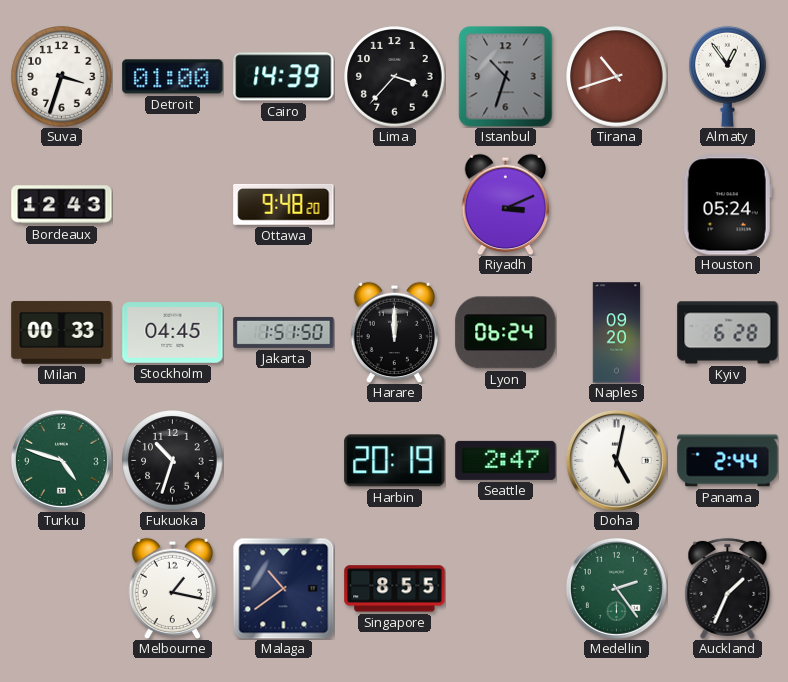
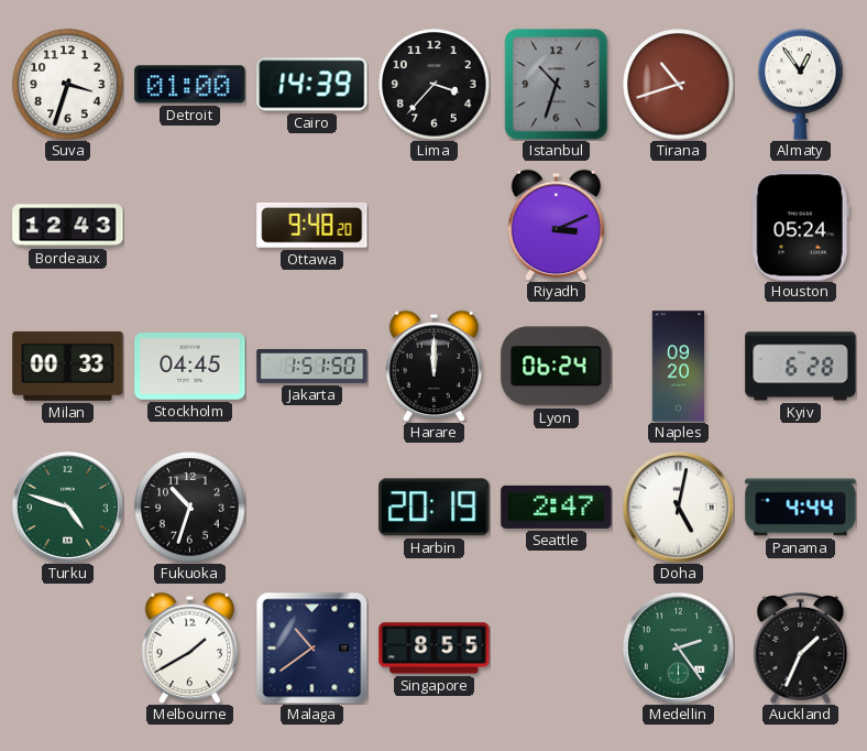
Panama: 2:44 -> 4:44
Melbourne: 1:17 -> 1:40
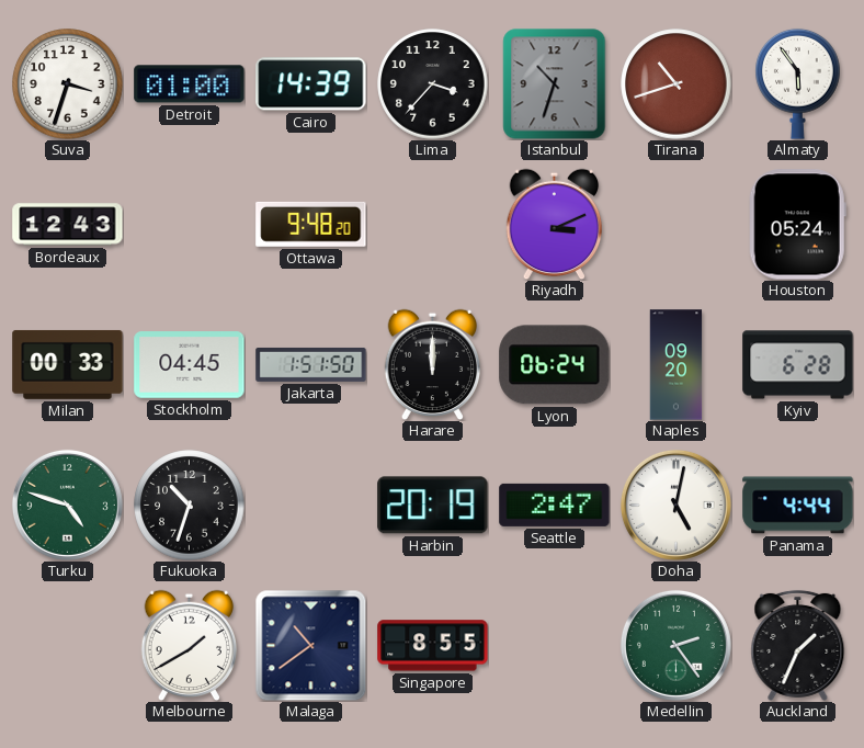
Almaty: 12:54 -> 5:54
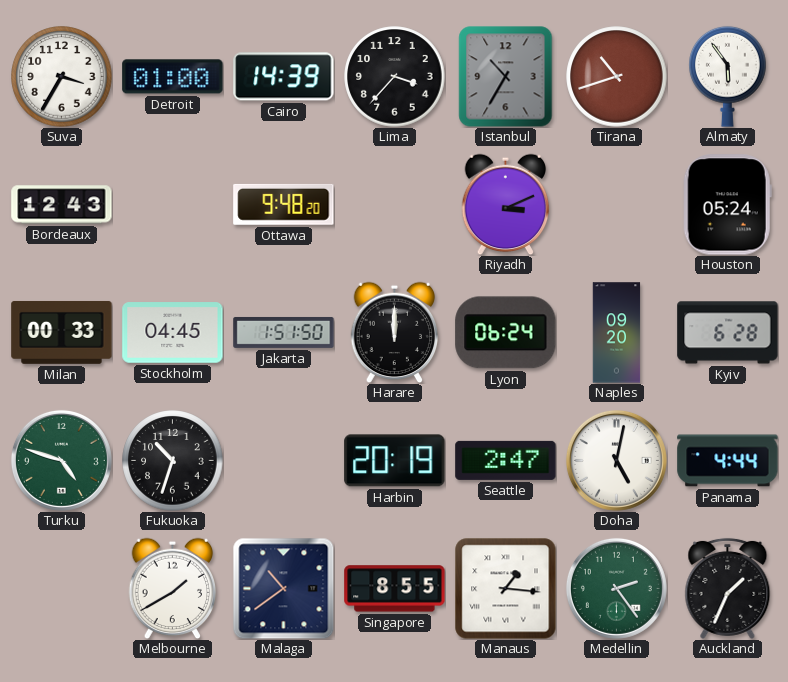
Suva: 3:33 -> 3:35
Istanbul: 10:33 -> 10:35
Manaus: none -> 1:16
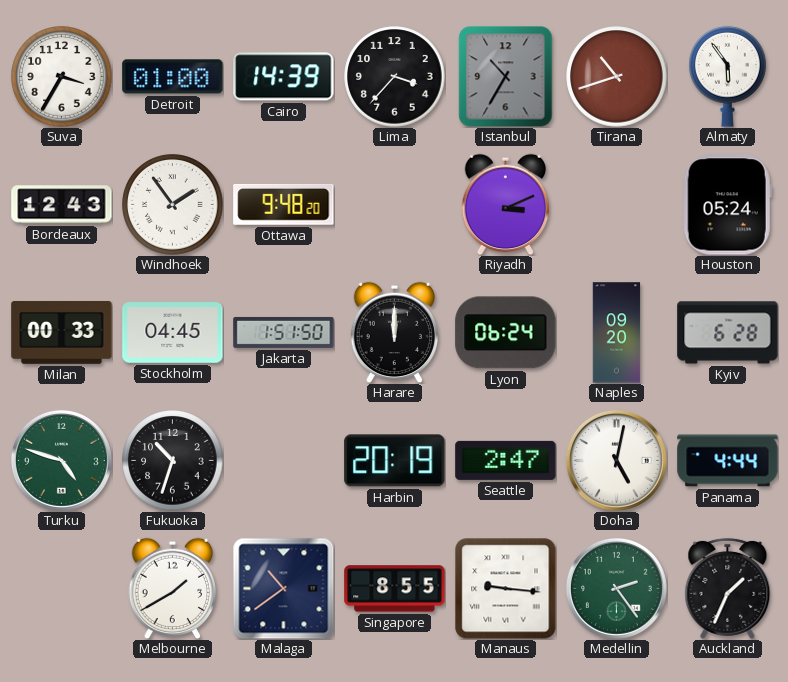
Windhoek: none -> 1:54
Manaus: 1:16 -> 9:16
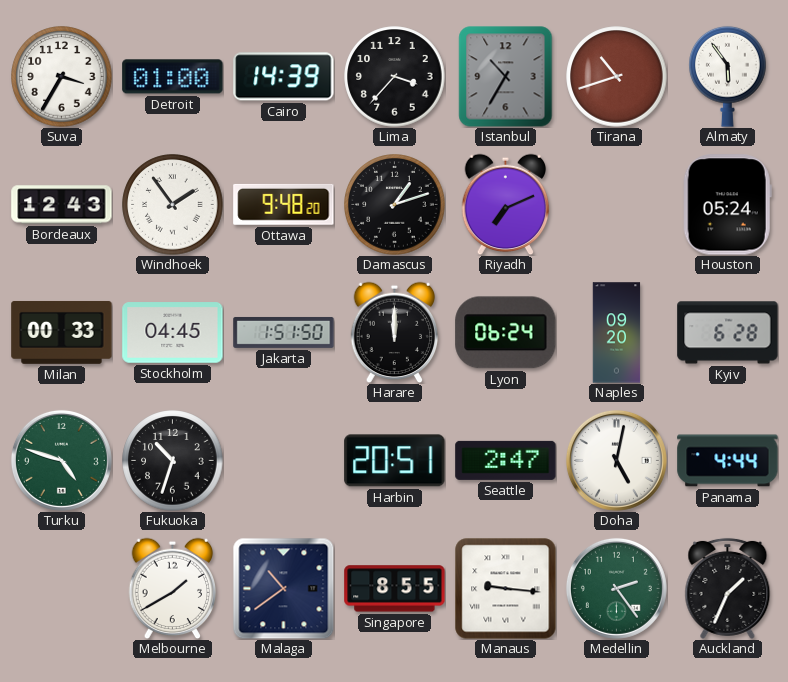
Damascus: none -> 1:12
Riyadh: 3:11 -> 7:11
Harbin: 20:19 -> 20:51
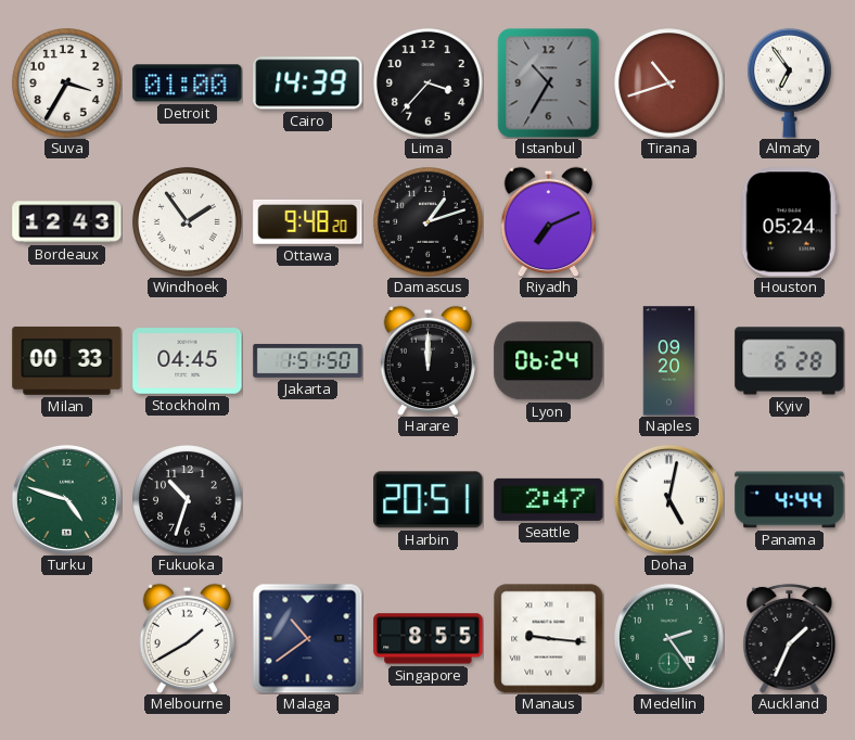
Almaty: 5:54 -> 6:54
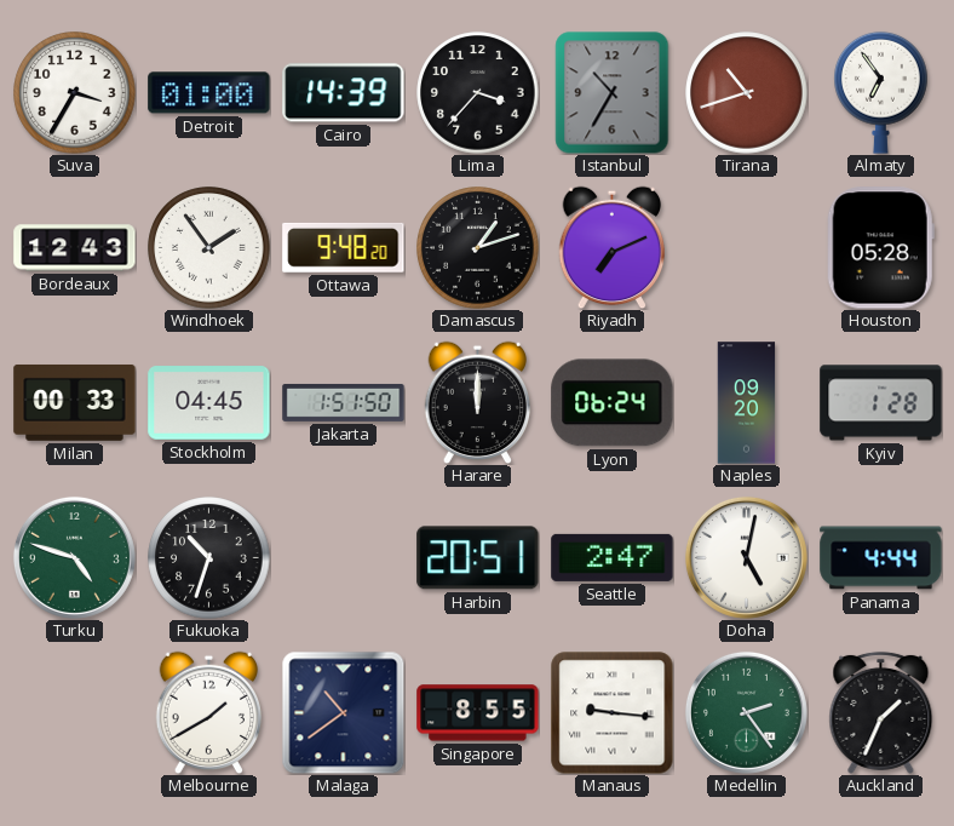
Houston: 05:24 -> 05:28
Kyiv: 6:28 -> 1:28
